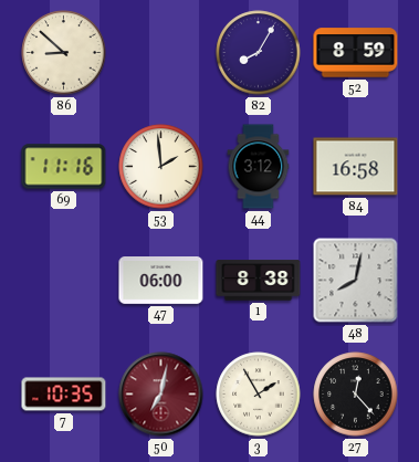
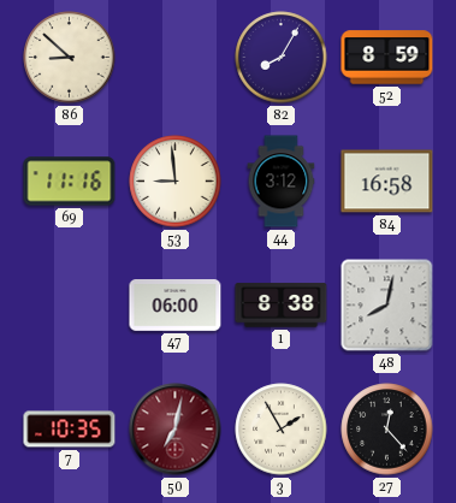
53: 1:59 -> 8:59
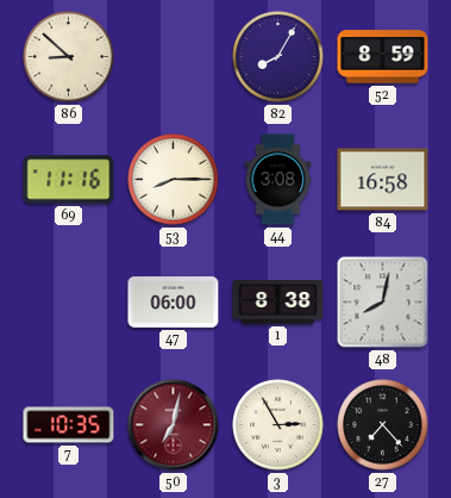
53: 8:59 -> 8:15
44: 3:12 -> 3:08
3: 1:55 -> 2:55
27: 12:23 -> 7:23
